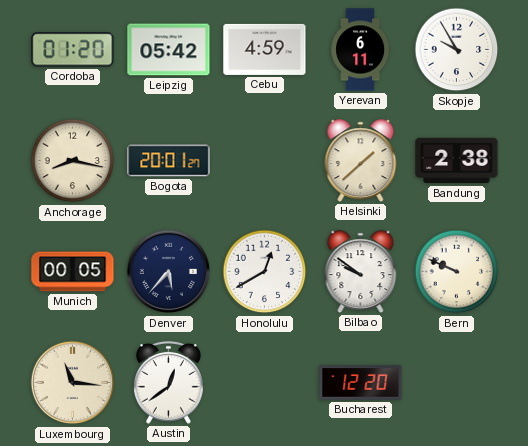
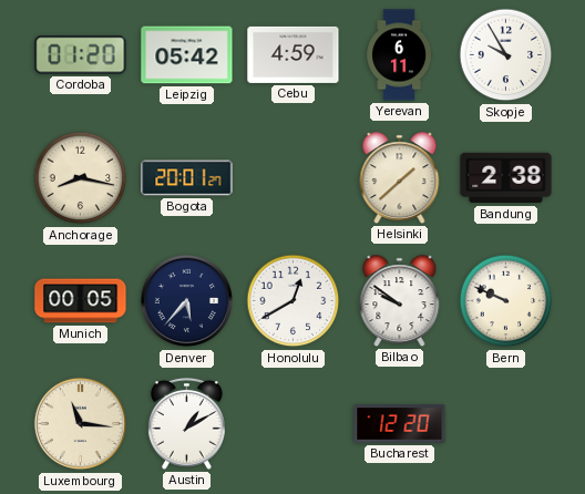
Austin: 12:39 -> 1:10
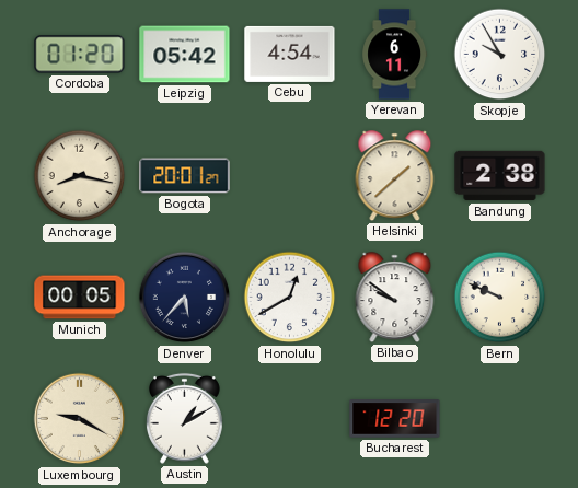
Cebu: 4:59 -> 4:54
Luxembourg: 11:16 -> 9:20
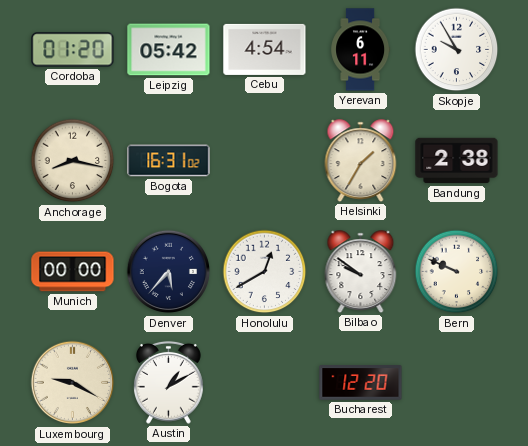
Bogota: 20:01 -> 16:31
Helsinki: 1:38 -> 1:35
Munich: 00:05 -> 00:00
